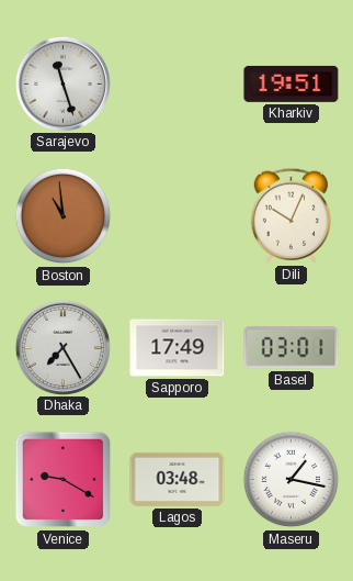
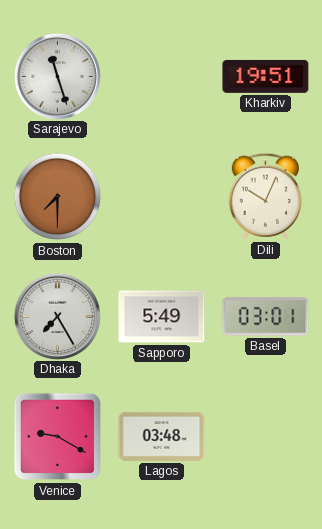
Boston: 10:59 -> 7:30
Sapporo: 17:49 -> 5:49
Maseru: 1:17 -> none
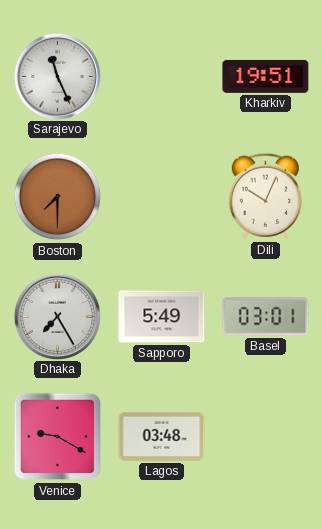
Sarajevo: 11:27 -> 11:26
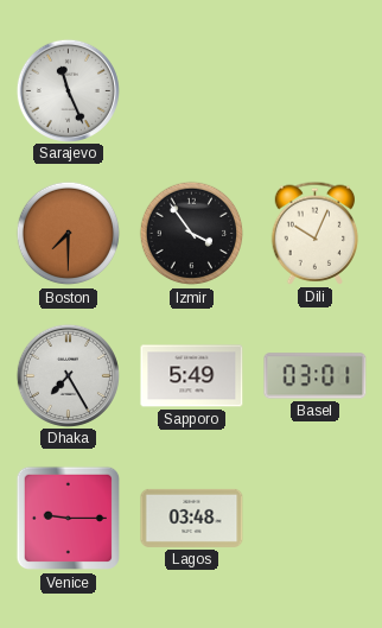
Kharkiv: 19:51 -> none
Izmir: none -> 3:54
Venice: 9:20 -> 9:15
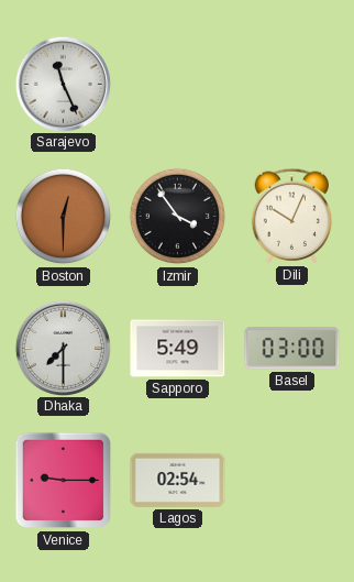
Boston: 7:30 -> 12:30
Dhaka: 7:25 -> 7:30
Basel: 03:01 -> 03:00
Lagos: 03:48 -> 02:54
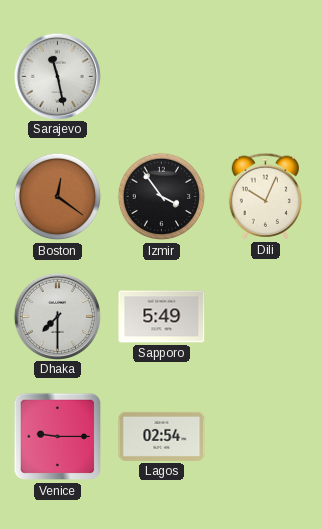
Sarajevo: 11:26 -> 11:28
Boston: 12:30 -> 12:21
Basel: 03:00 -> none
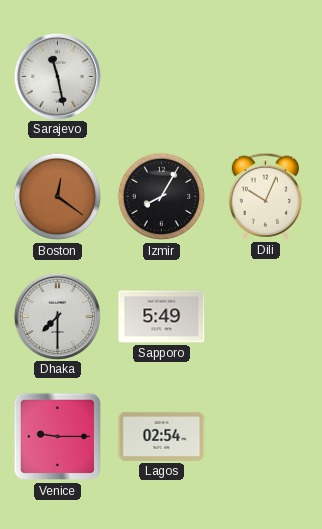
Izmir: 3:54 -> 8:05
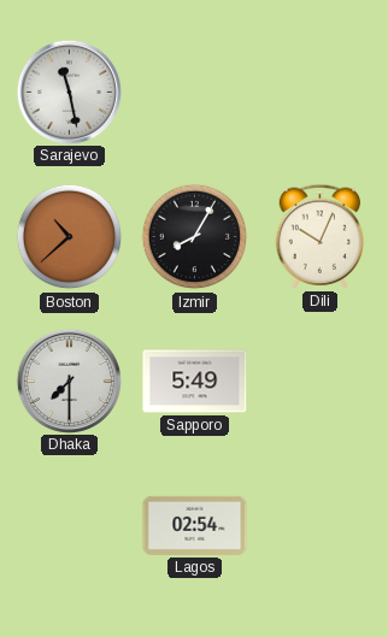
Boston: 12:21 -> 10:38
Venice: 9:15 -> none
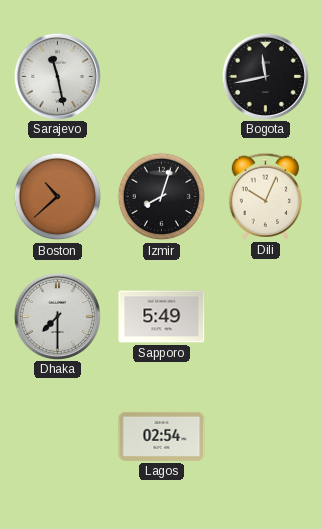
Bogota: none -> 11:43
Izmir: 8:05 -> 8:03
